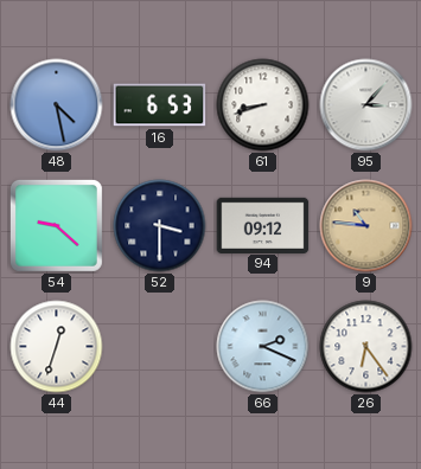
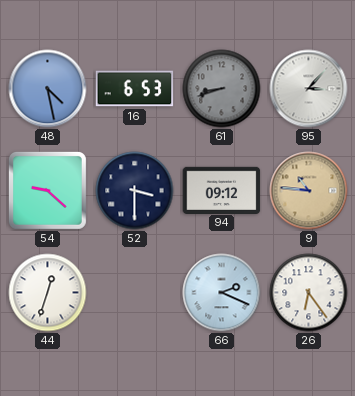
61 dial: white -> grey
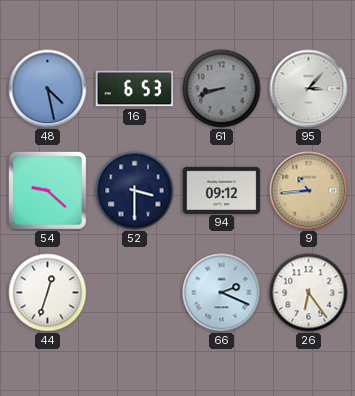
9: 10:46 -> 10:44
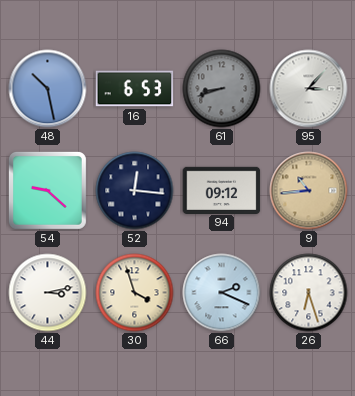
48: 4:28 -> 10:28
52: 3:30 -> 12:16
44: 12:33 -> 3:13
30: none -> 3:57
26: 6:24 -> 6:27
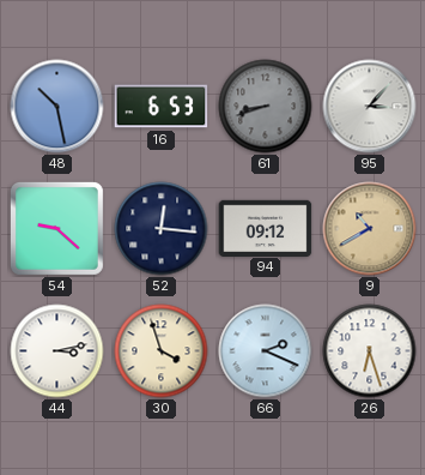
9: 10:44 -> 10:40
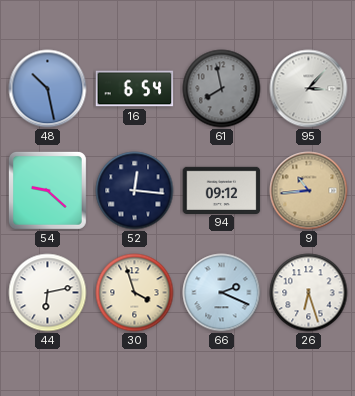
16: 6:53 -> 6:54
61: 8:42 -> 7:58
9: 10:40 -> 10:44
44: 3:13 -> 6:13
